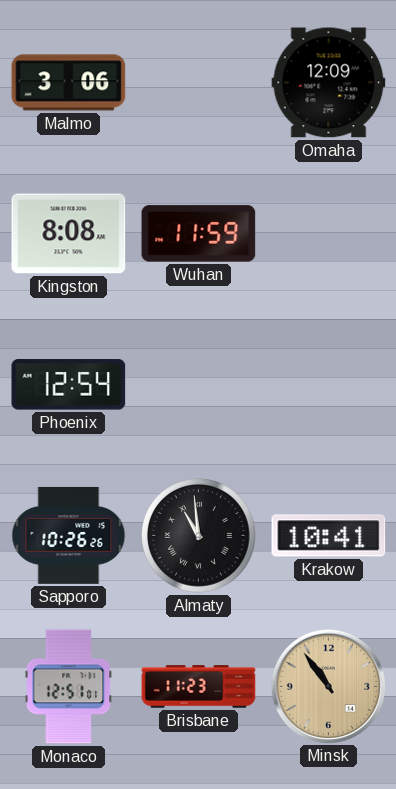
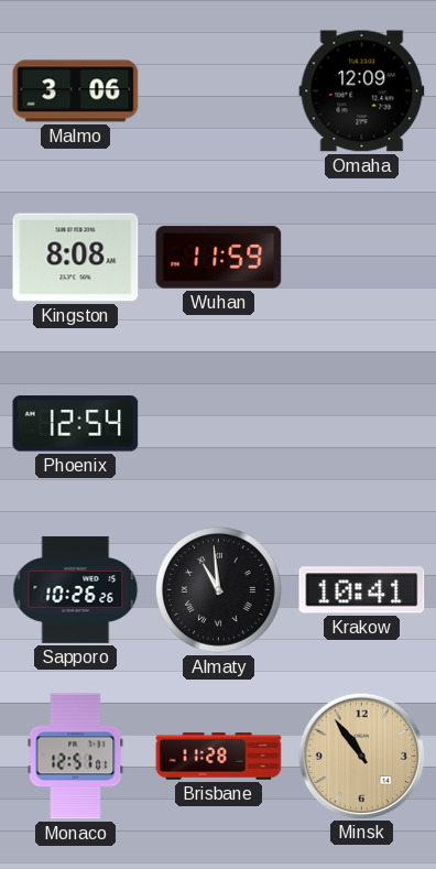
Brisbane: 11:23 -> 11:28
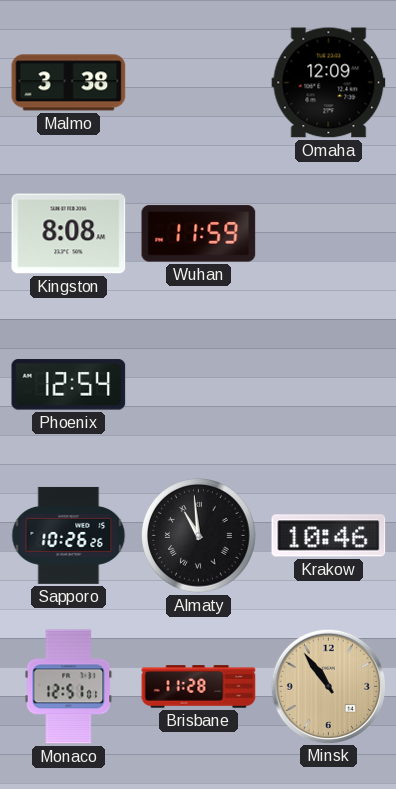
Malmo: 3:06 -> 3:38
Krakow: 10:41 -> 10:46
